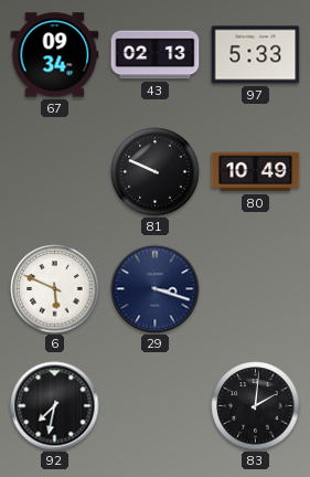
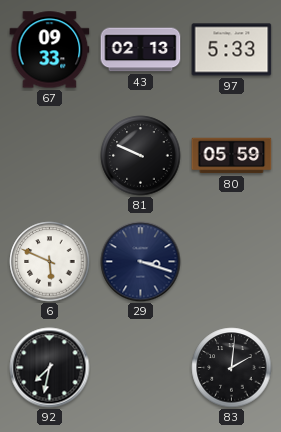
67: 09:34 -> 09:33
80: 10:49 -> 05:59
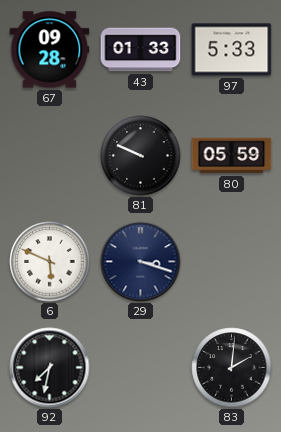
67: 09:33 -> 09:28
43: 02:13 -> 01:33
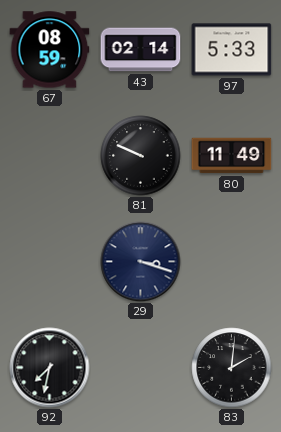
67: 09:28 -> 08:59
43: 01:33 -> 02:14
80: 05:59 -> 11:49
6: 5:49 -> none
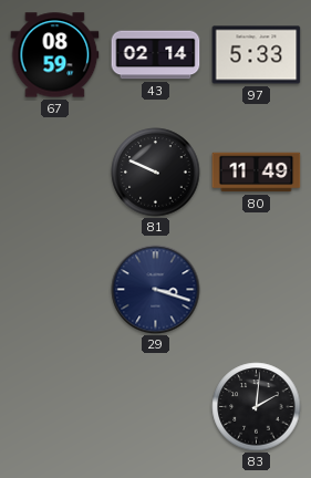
92: 7:32 -> none
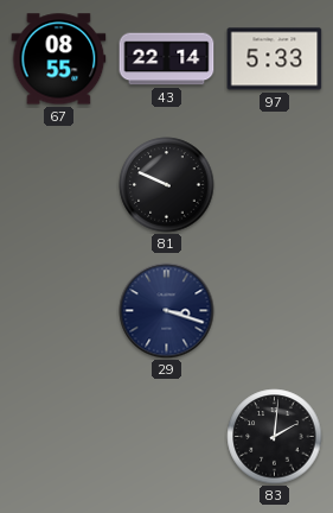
67: 08:59 -> 08:55
43: 02:14 -> 22:14
80: 11:49 -> none
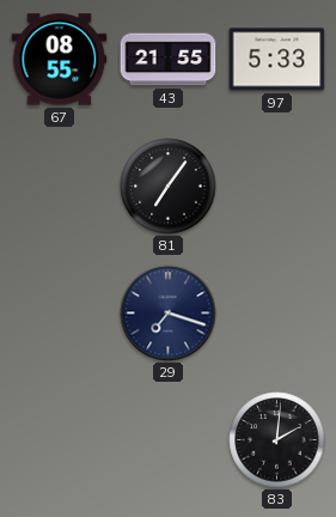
43: 22:14 -> 21:55
81: 9:49 -> 7:06
29: 3:18 -> 7:18
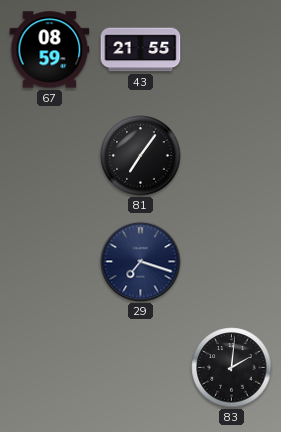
67: 08:55 -> 08:59
97: 5:33 -> none
